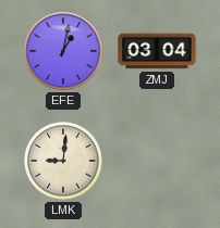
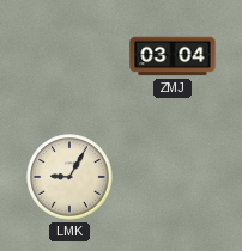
EFE: 1:02 -> none
LMK: 9:01 -> 9:05
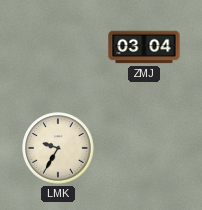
LMK: 9:05 -> 9:35
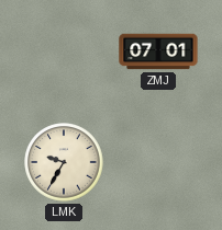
ZMJ: 03:04 -> 07:01
